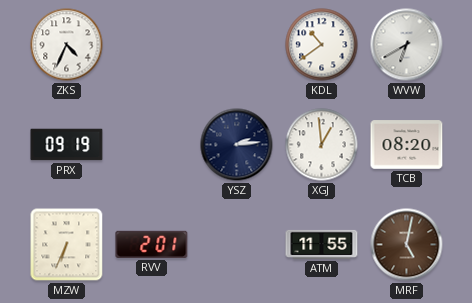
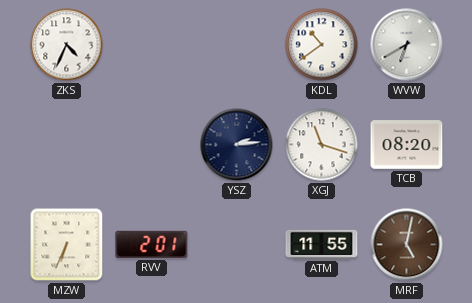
PRX: 09:19 -> none
XGJ: 12:59 -> 11:18
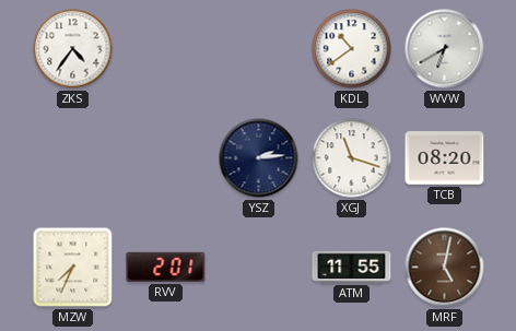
ZKS: 4:34 -> 4:36
MZW: 6:34 -> 7:34
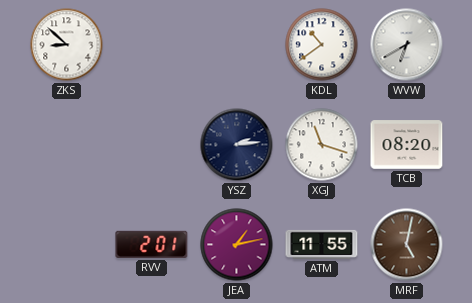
ZKS: 4:36 -> 8:52
MZW: 7:34 -> none
JEA: none -> 1:13
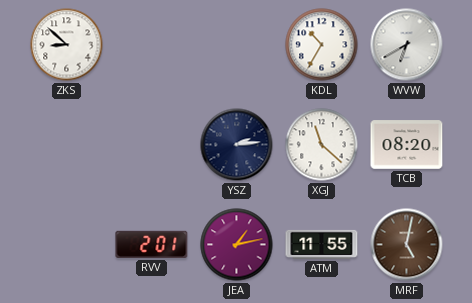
KDL: 10:39 -> 10:35
XGJ: 11:18 -> 11:22
